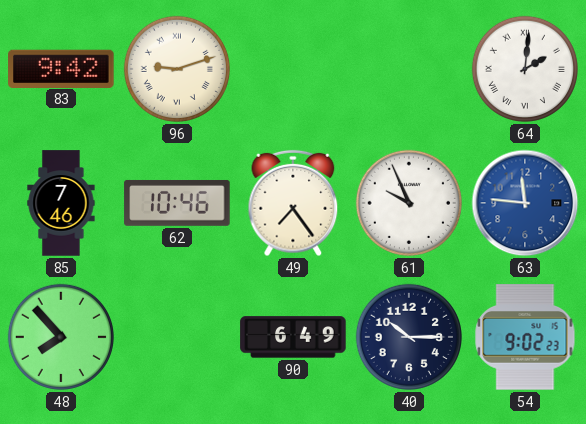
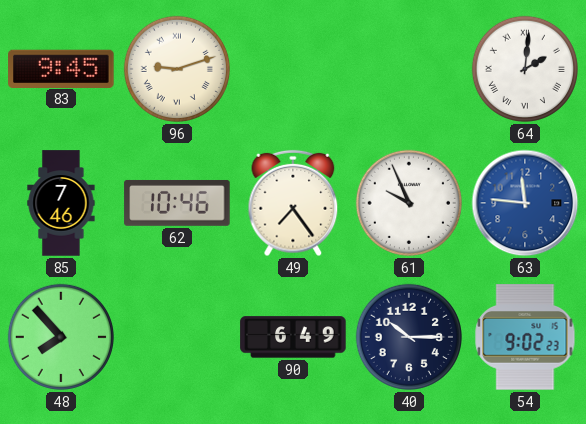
83: 9:42 -> 9:45
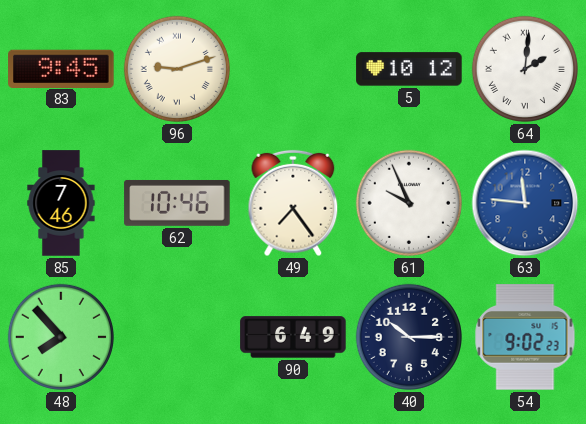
5: none -> 10:12
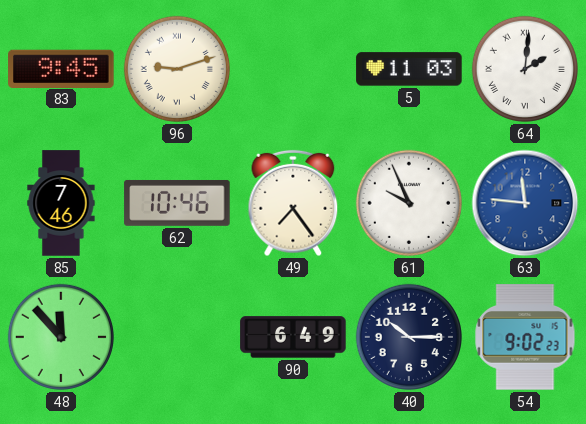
5: 10:12 -> 11:03
48: 7:53 -> 11:53
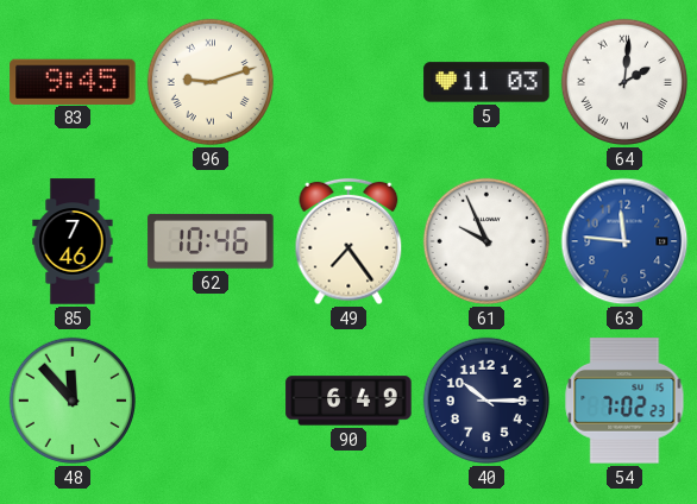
54: 9:02 -> 7:02
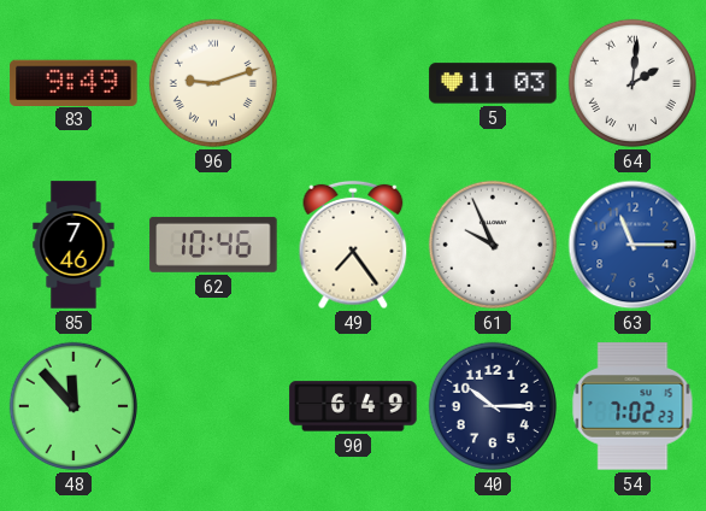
83: 9:45 -> 9:49
63: 11:46 -> 11:15
